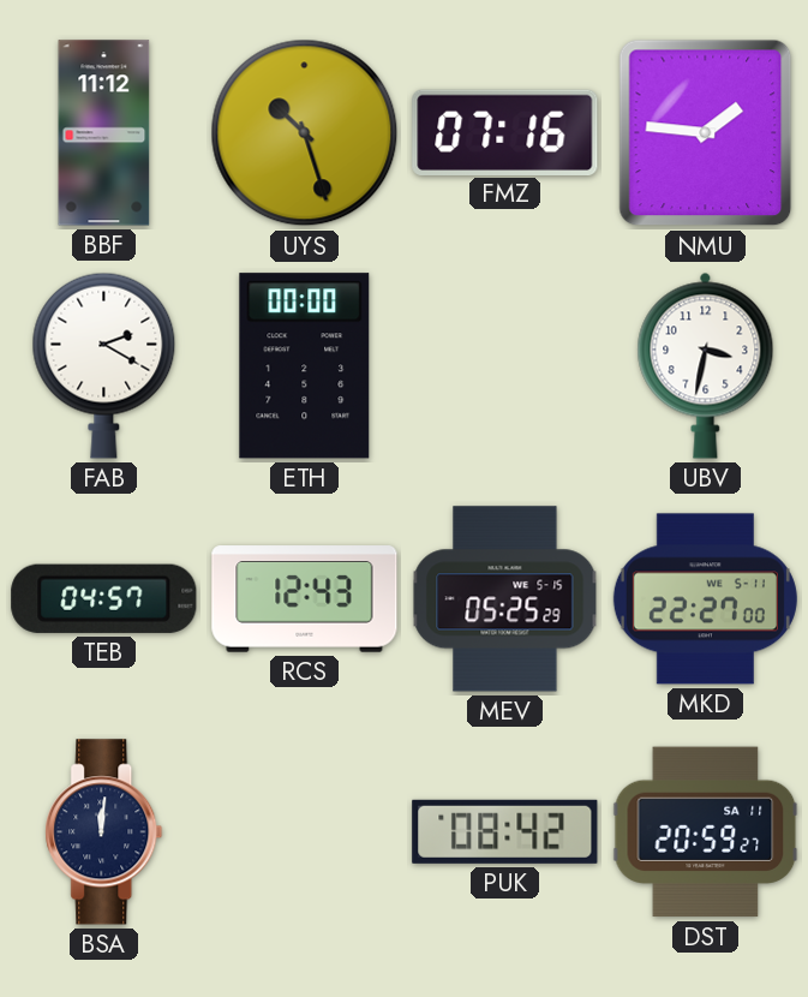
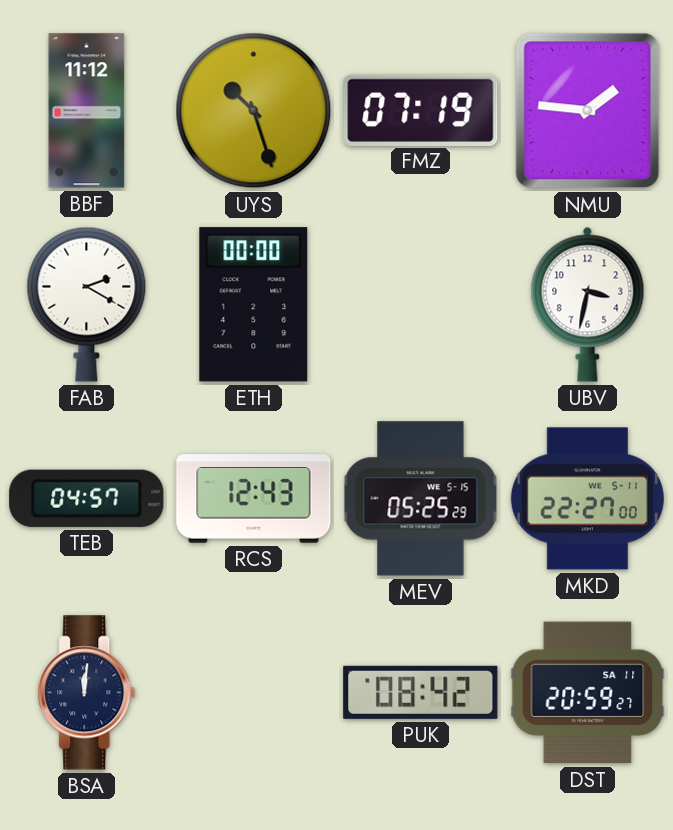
FMZ: 07:16 -> 07:19
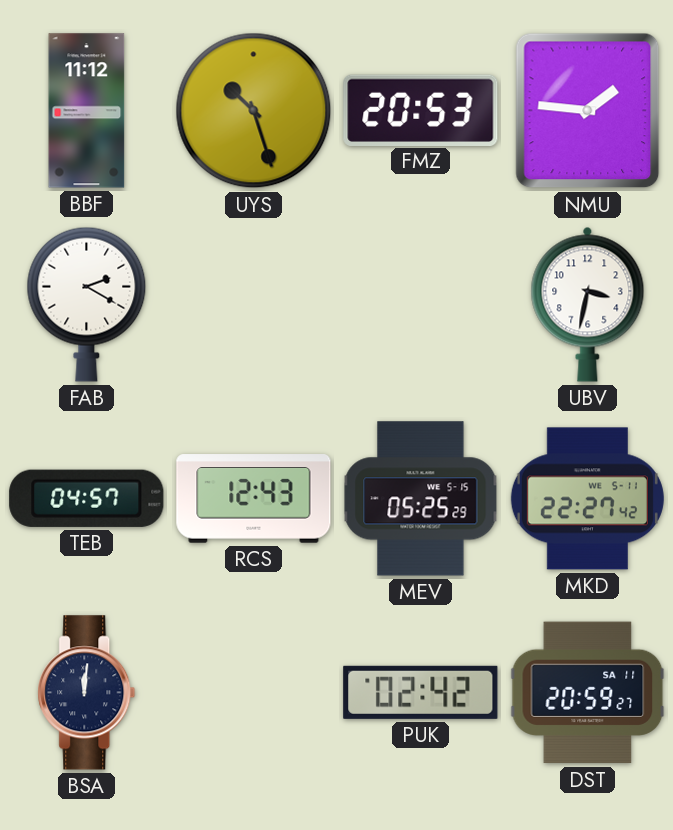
FMZ: 07:19 -> 20:53
ETH: 00:00 -> none
MKD: 22:27:00 -> 22:27:42
PUK: 08:42 -> 02:42
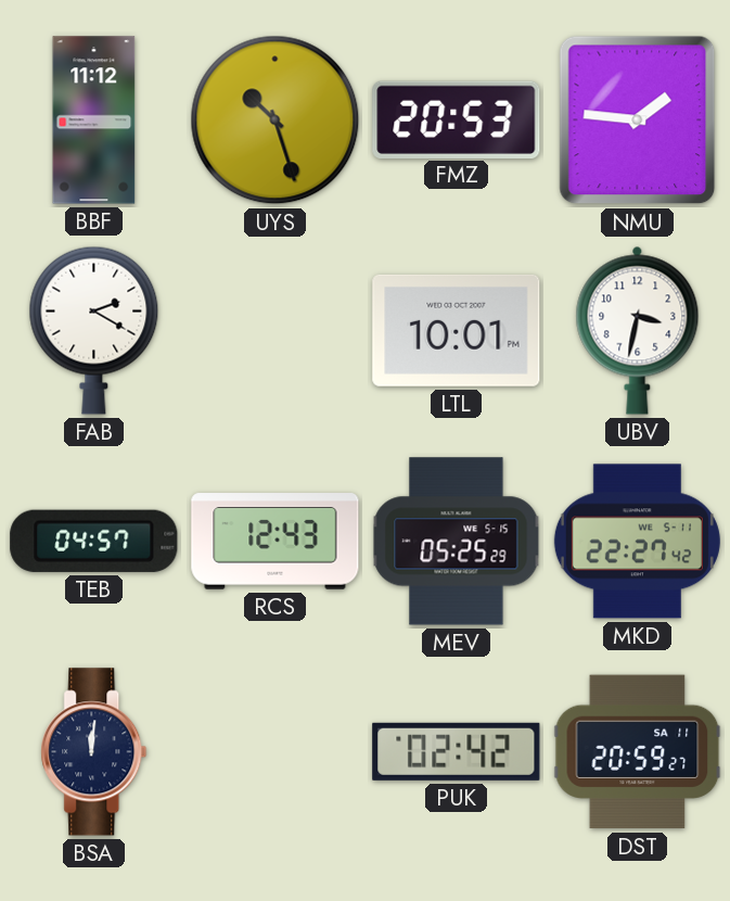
LTL: none -> 10:01
